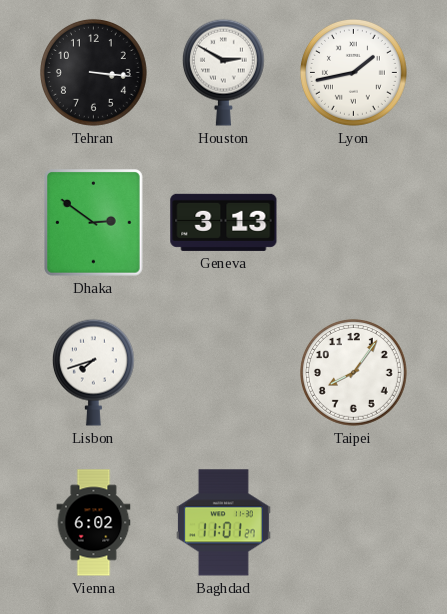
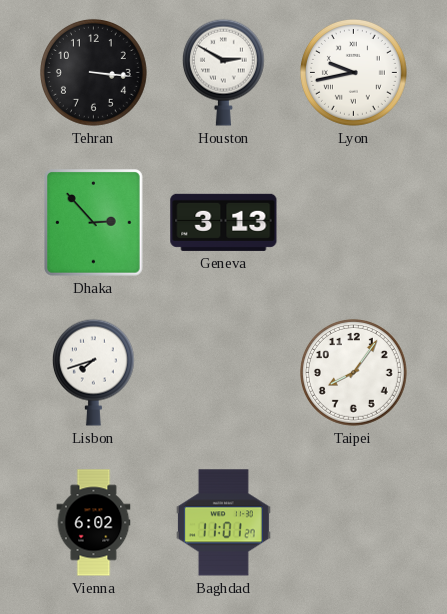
Lyon: 1:43 -> 9:43
Dhaka: 2:51 -> 2:53
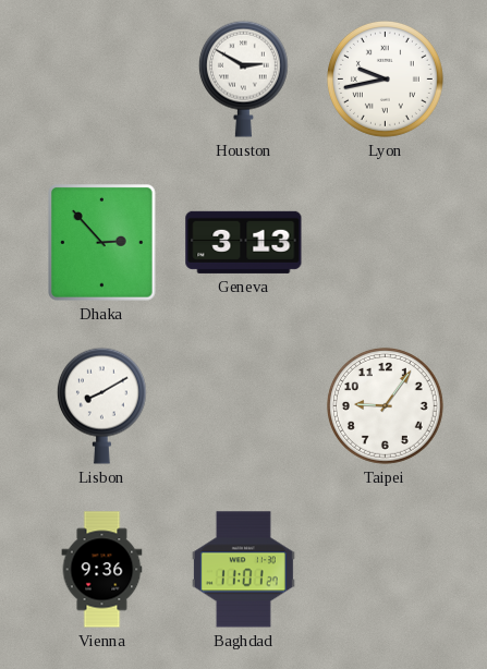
Tehran: 3:16 -> none
Lisbon: 7:42 -> 8:10
Taipei: 8:06 -> 9:06
Vienna: 6:02 -> 9:36
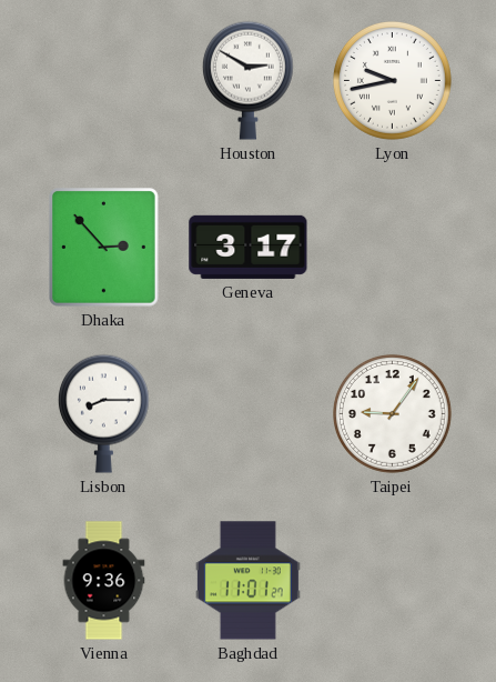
Geneva: 3:13 -> 3:17
Lisbon: 8:10 -> 8:15
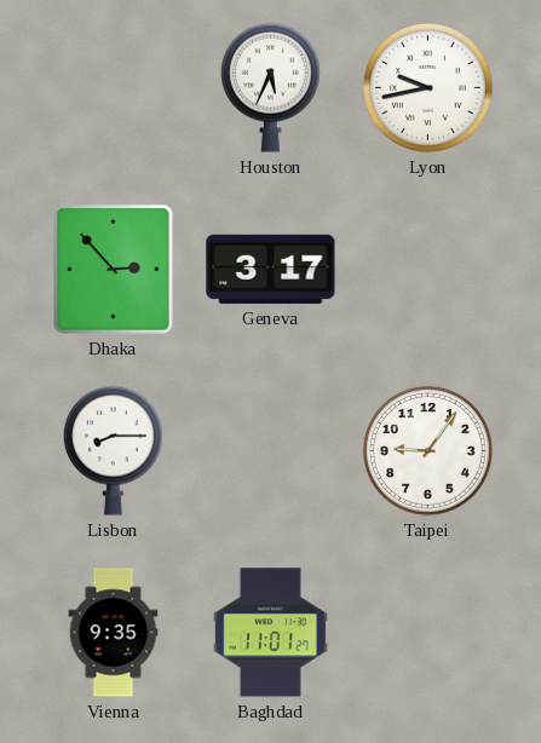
Houston: 2:50 -> 5:34
Vienna: 9:36 -> 9:35
